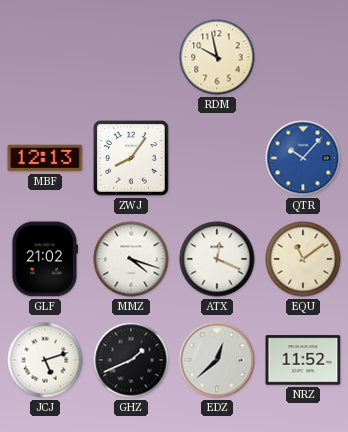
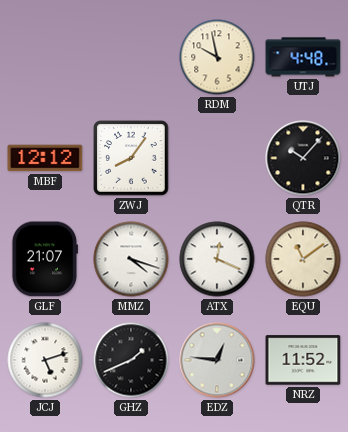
UTJ: none -> 4:48
MBF: 12:13 -> 12:12
QTR dial: blue -> black
GLF: 21:02 -> 21:07
EDZ: 12:38 -> 12:46
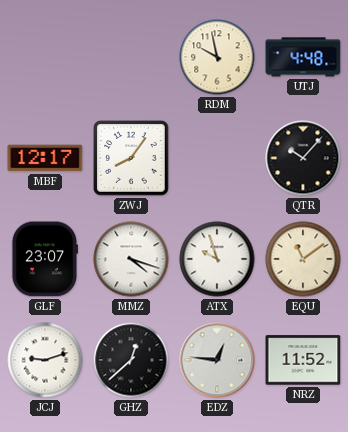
MBF: 12:12 -> 12:17
GLF: 21:07 -> 23:07
ATX: 12:19 -> 9:57
JCJ: 5:12 -> 9:12
GHZ: 1:41 -> 12:38
